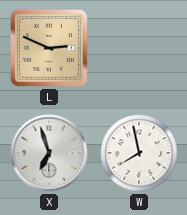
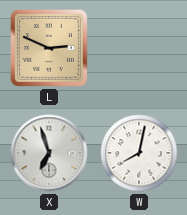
W: 7:58 -> 8:02
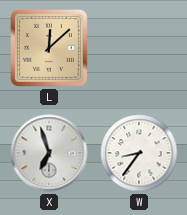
L: 2:49 -> 12:08
W: 8:02 -> 8:36
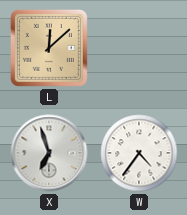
W: 8:36 -> 4:36
